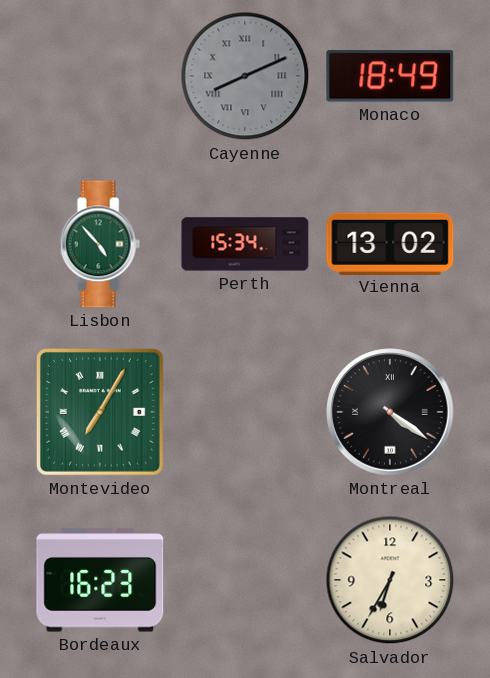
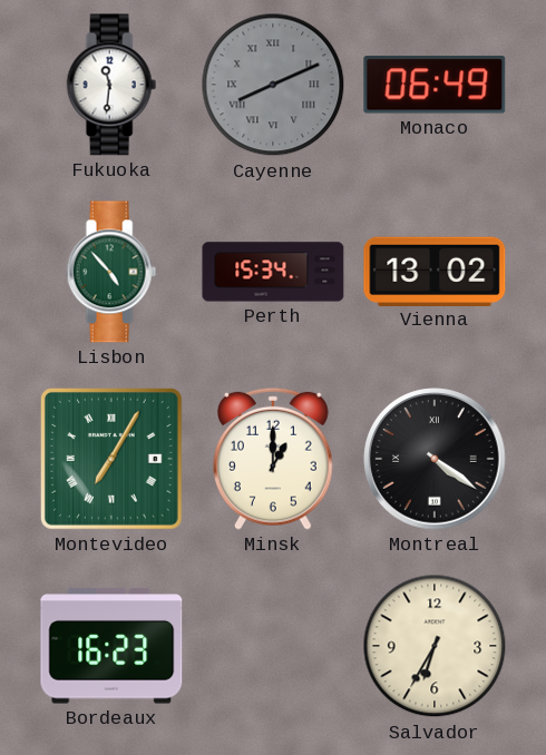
Fukuoka: none -> 11:31
Monaco: 18:49 -> 06:49
Minsk: none -> 1:00
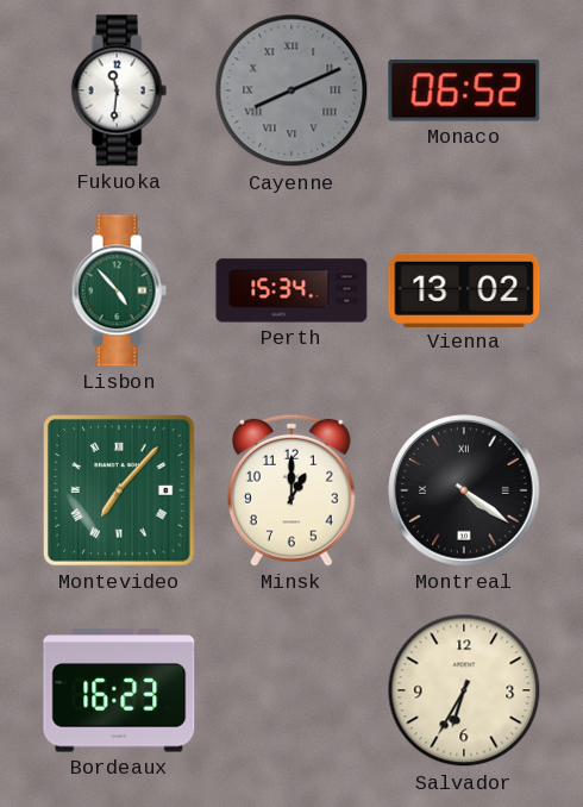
Monaco: 06:49 -> 06:52
Montevideo: 7:05 -> 7:07
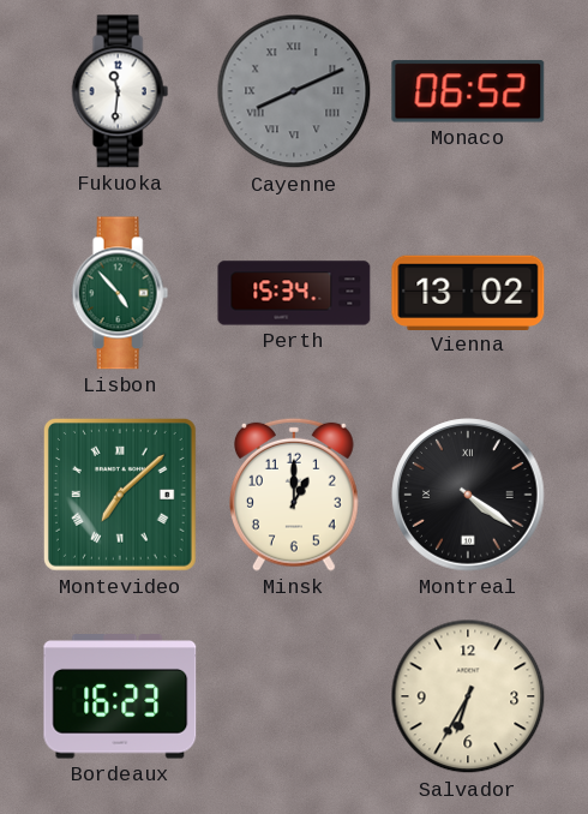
Montevideo: 7:07 -> 7:08
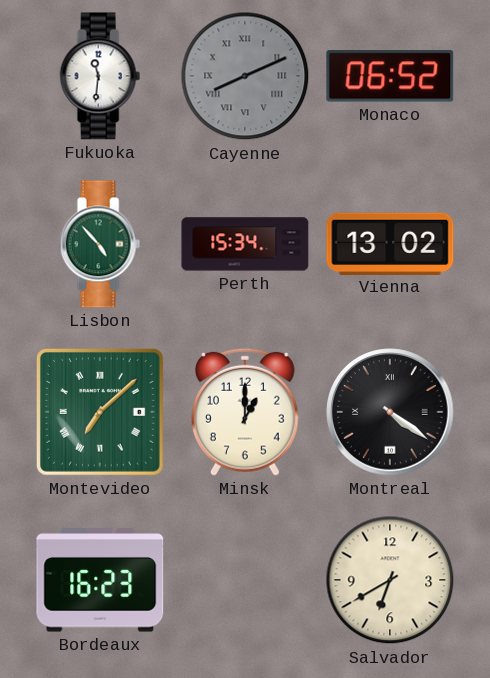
Salvador: 6:35 -> 6:40
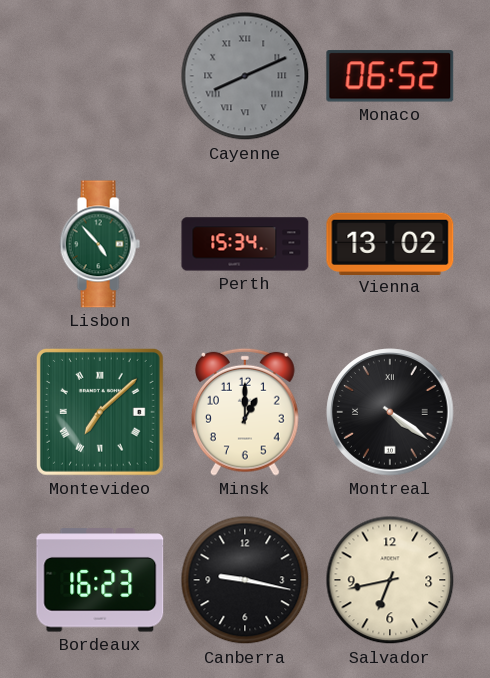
Fukuoka: 11:31 -> none
Canberra: none -> 9:17
Salvador: 6:40 -> 6:43
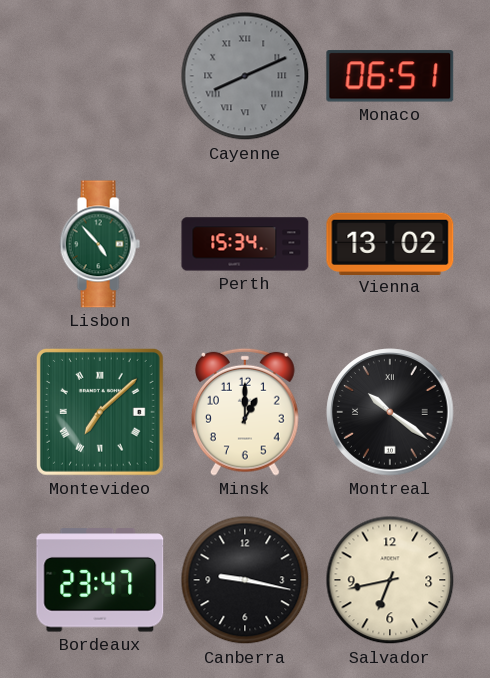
Monaco: 06:52 -> 06:51
Montreal: 4:21 -> 10:21
Bordeaux: 16:23 -> 23:47
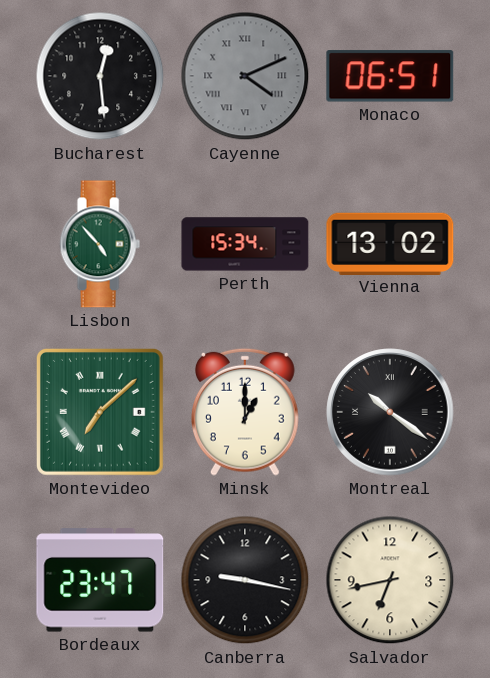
Bucharest: none -> 12:29
Cayenne: 8:11 -> 4:11
